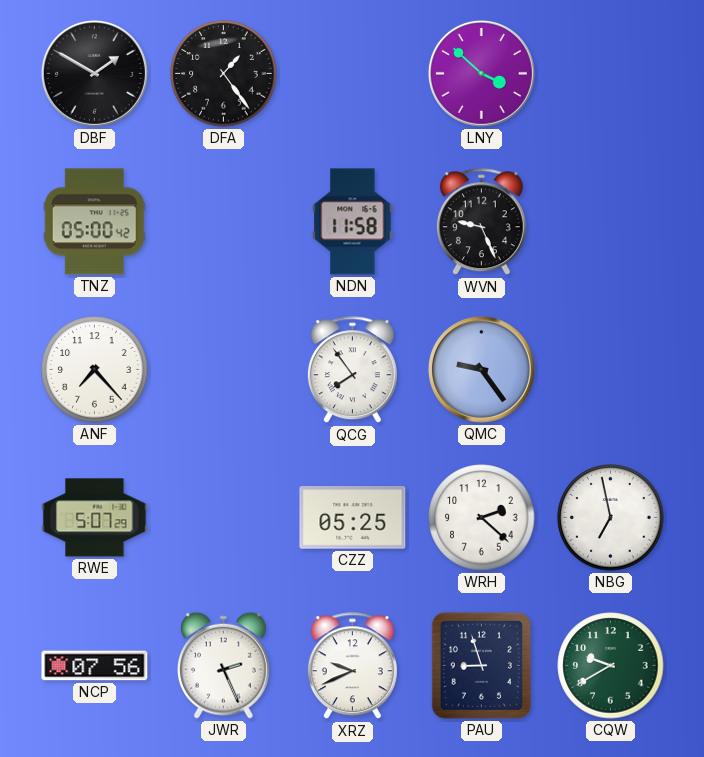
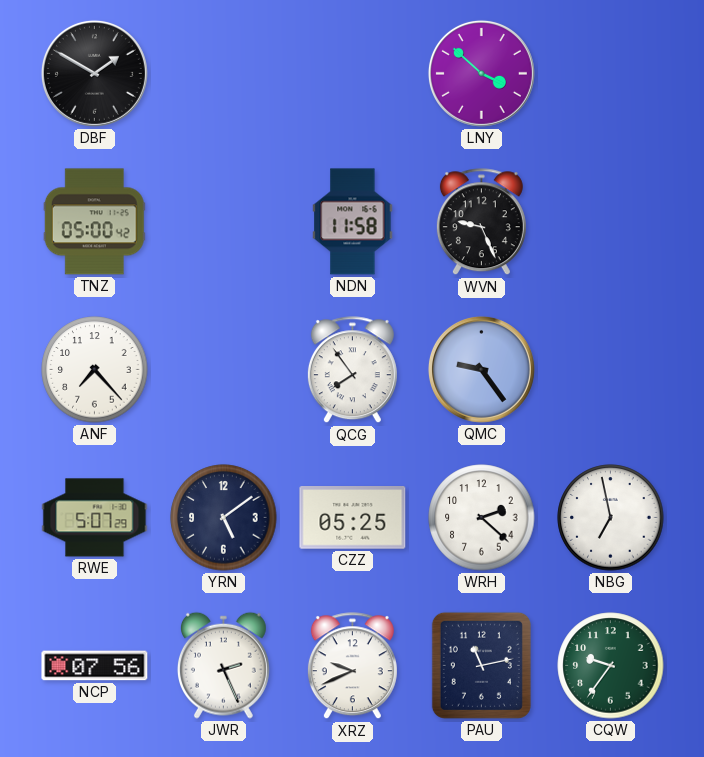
DFA: 1:24 -> none
YRN: none -> 5:09
PAU: 8:57 -> 11:13
CQW: 9:40 -> 9:36
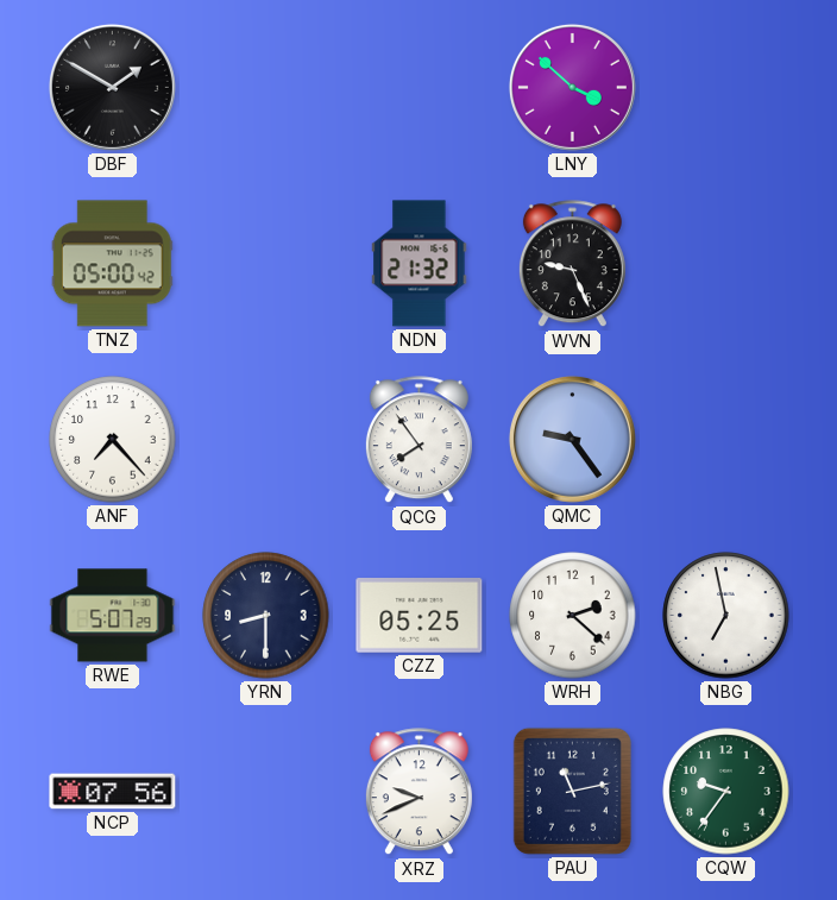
NDN: 11:58 -> 21:32
YRN: 5:09 -> 8:30
JWR: 2:26 -> none
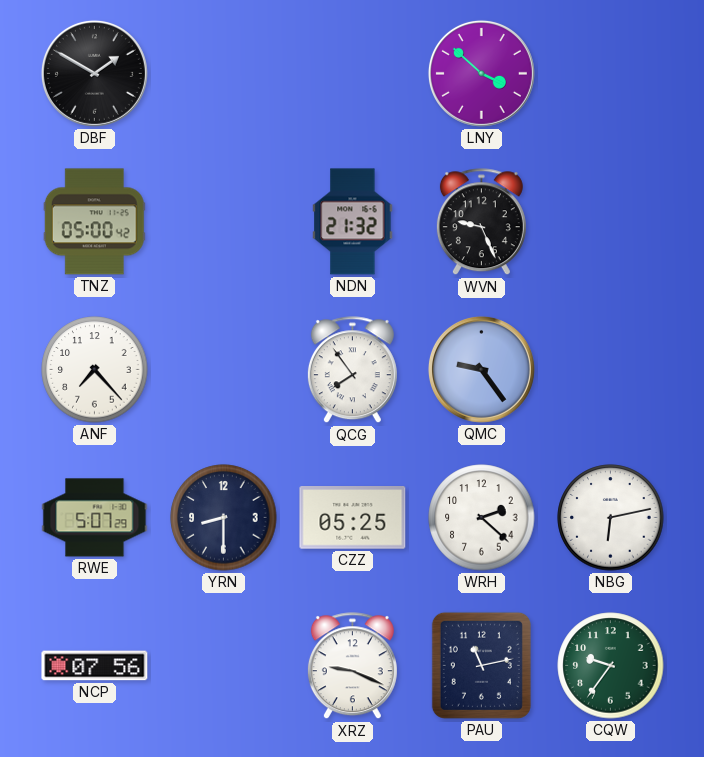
NBG: 6:58 -> 6:13
XRZ: 9:41 -> 9:19
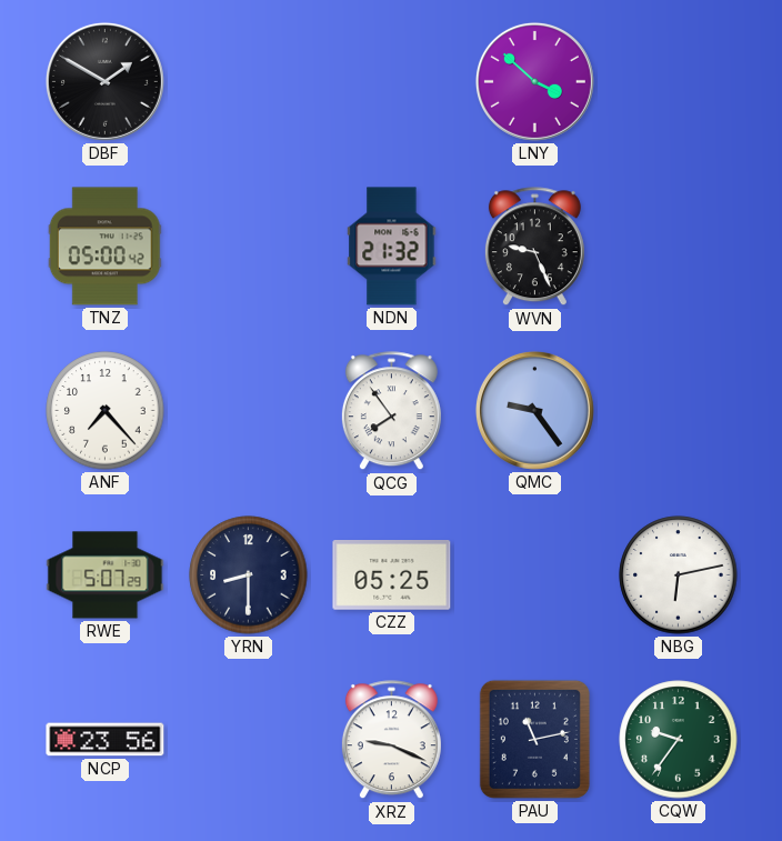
WRH: 2:22 -> none
NCP: 07:56 -> 23:56
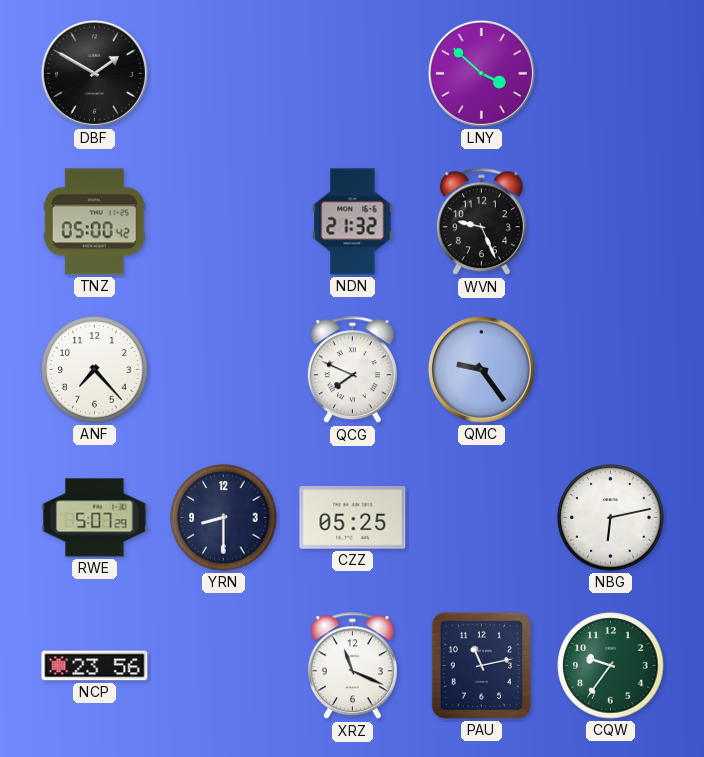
QCG: 7:54 -> 7:49
XRZ: 9:19 -> 11:19
